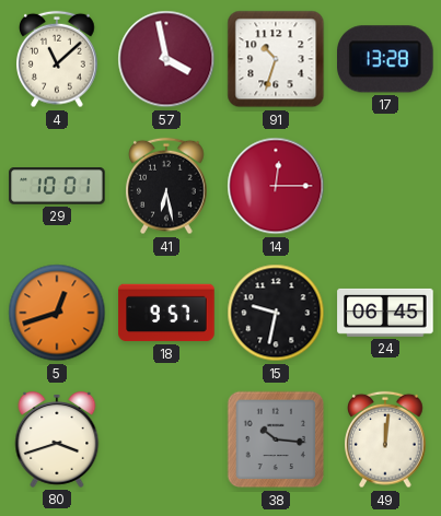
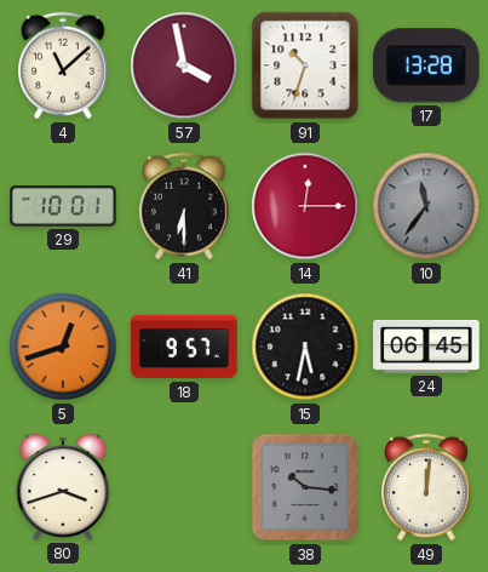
41: 6:28 -> 6:30
10: none -> 11:36
15: 9:32 -> 5:32
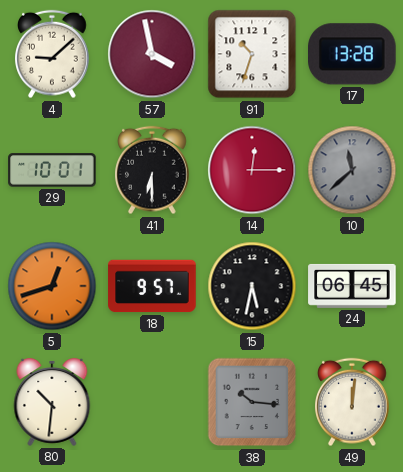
4: 11:08 -> 9:08
10: 11:36 -> 11:38
80: 3:42 -> 10:31
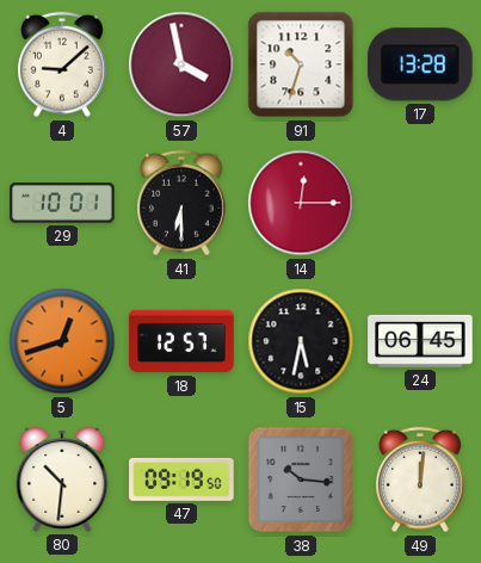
10: 11:38 -> none
18: 9:57 -> 12:57
47: none -> 09:19
